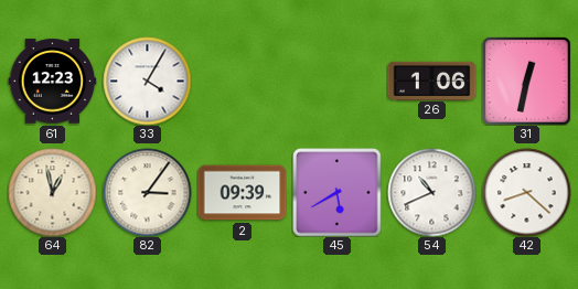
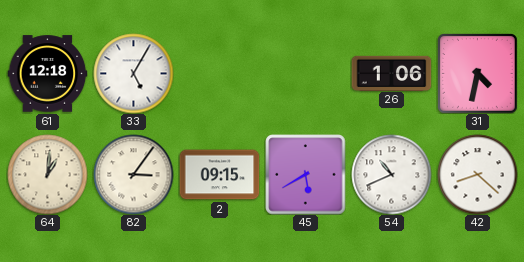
61: 12:23 -> 12:18
33: 4:05 -> 5:05
31: 12:32 -> 4:32
64: 12:58 -> 1:01
2: 09:39 -> 09:15
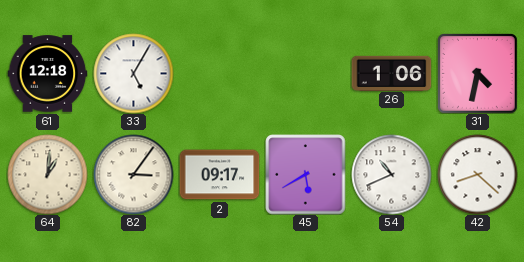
2: 09:15 -> 09:17
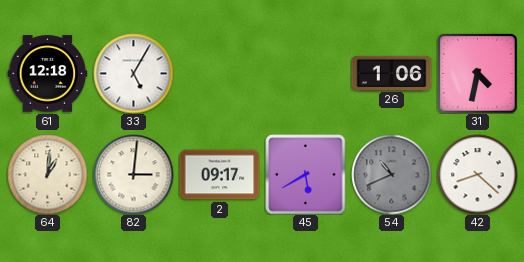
82: 3:06 -> 3:01
54 dial: white -> grey
